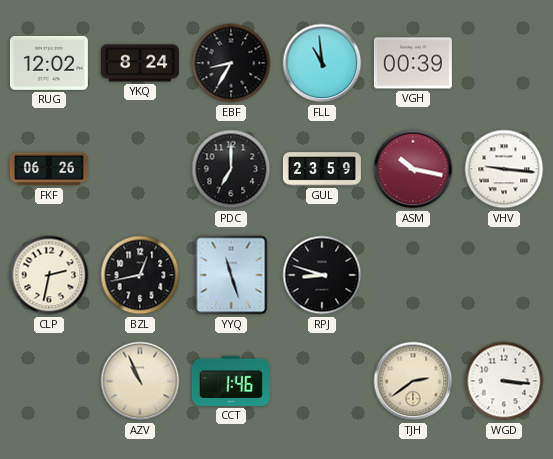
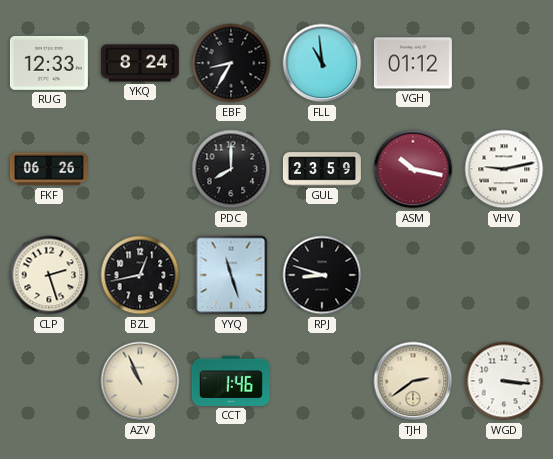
RUG: 12:02 -> 12:33
VGH: 00:39 -> 01:12
PDC: 7:00 -> 8:00
VHV: 9:16 -> 9:13
CLP: 2:32 -> 2:27
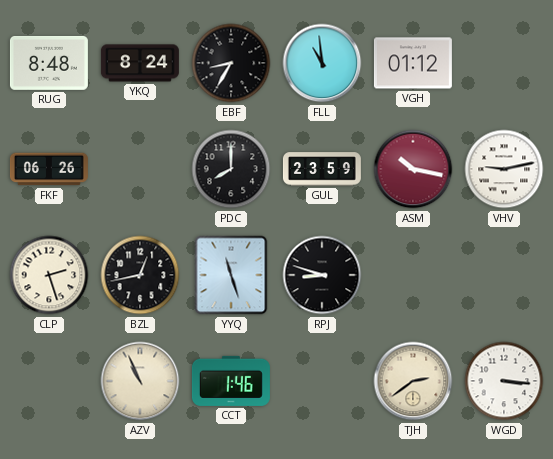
RUG: 12:33 -> 8:48
